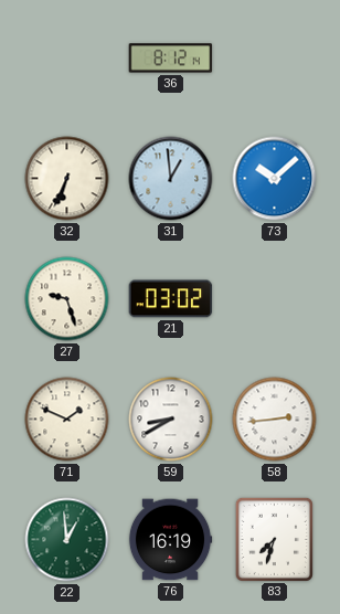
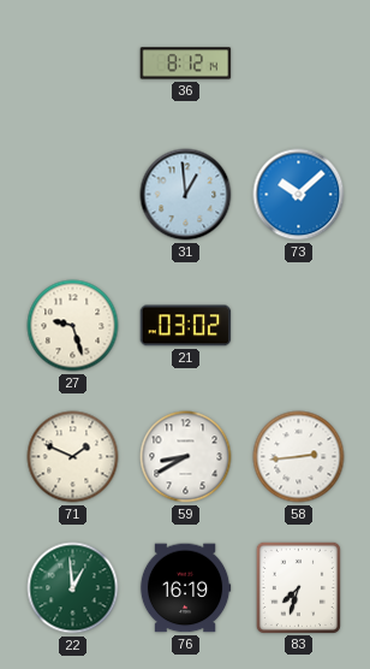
32: 6:34 -> none
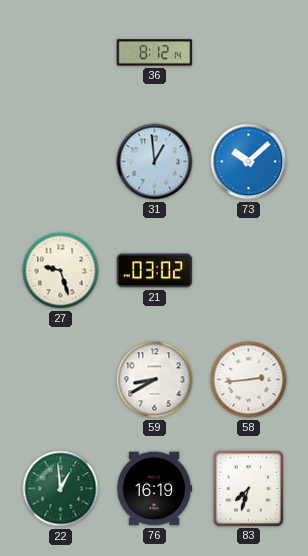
71: 1:49 -> none
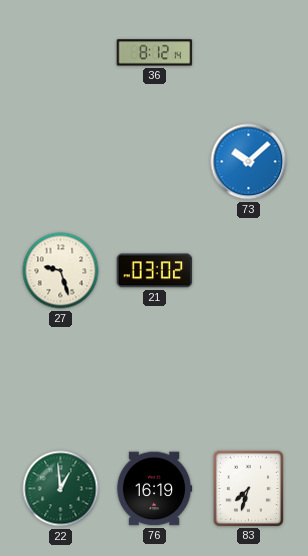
31: 12:59 -> none
59: 8:40 -> none
58: 2:44 -> none
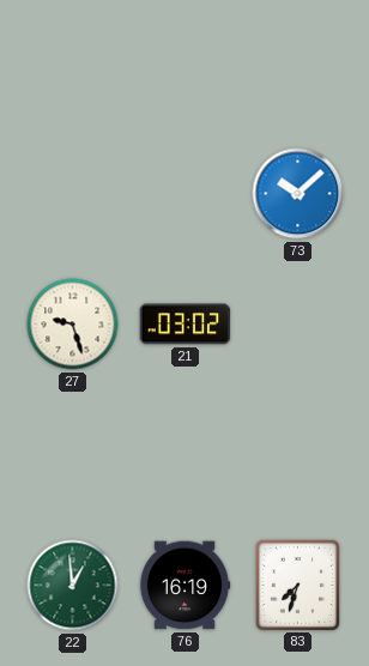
36: 8:12 -> none
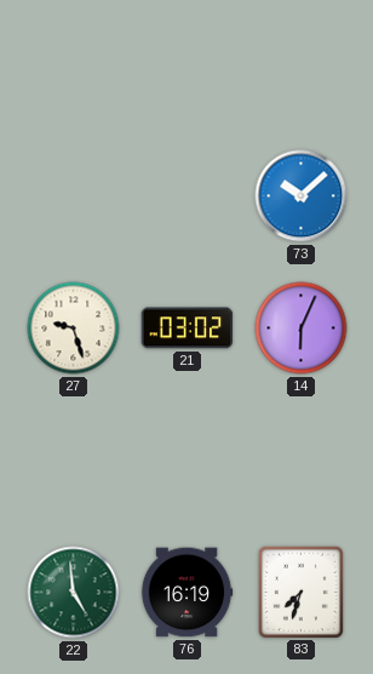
14: none -> 6:04
22: 12:59 -> 4:59
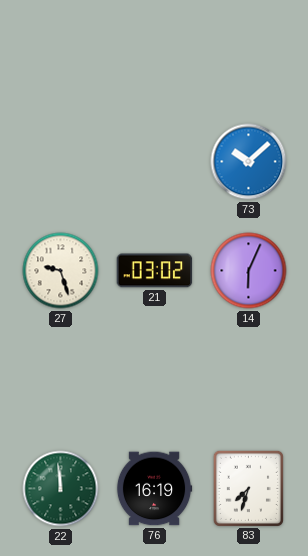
22: 4:59 -> 11:59
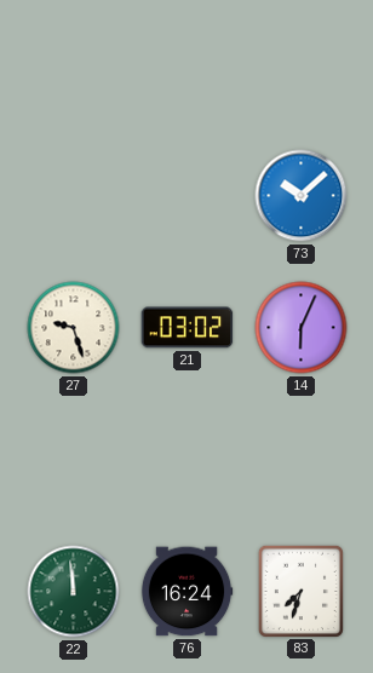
76: 16:19 -> 16:24
